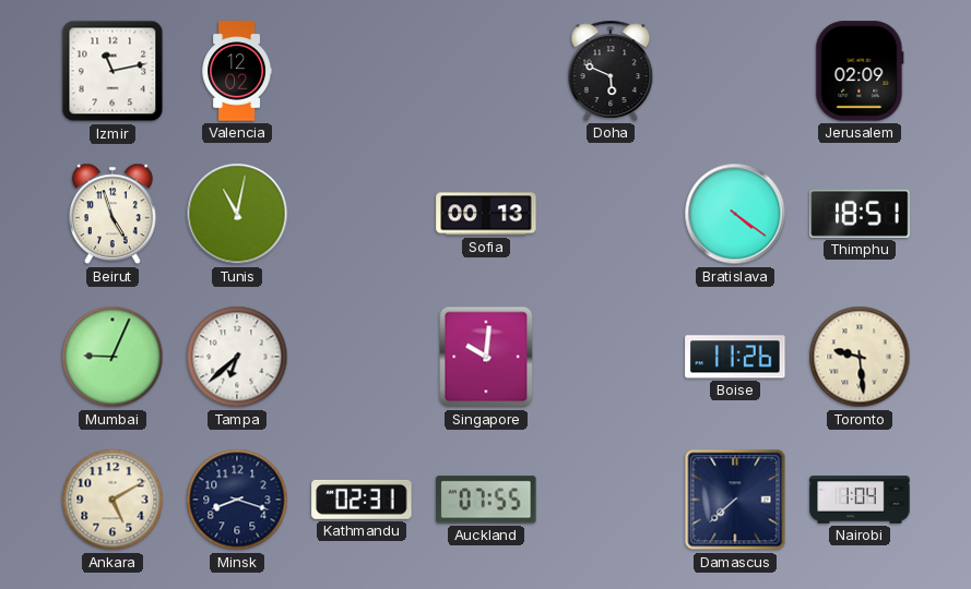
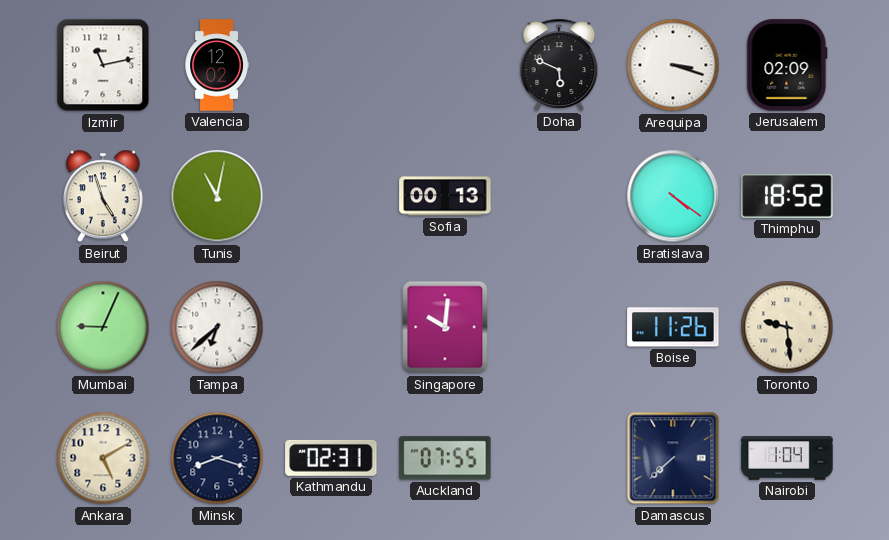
Arequipa: none -> 3:18
Thimphu: 18:51 -> 18:52
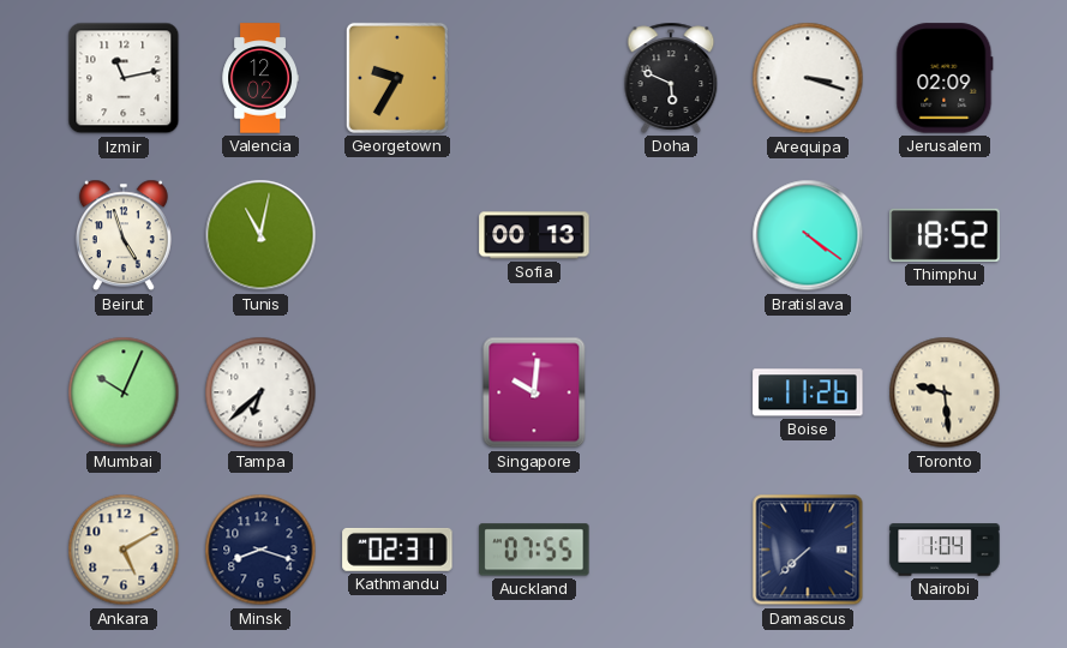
Georgetown: none -> 9:35
Mumbai: 9:04 -> 10:04
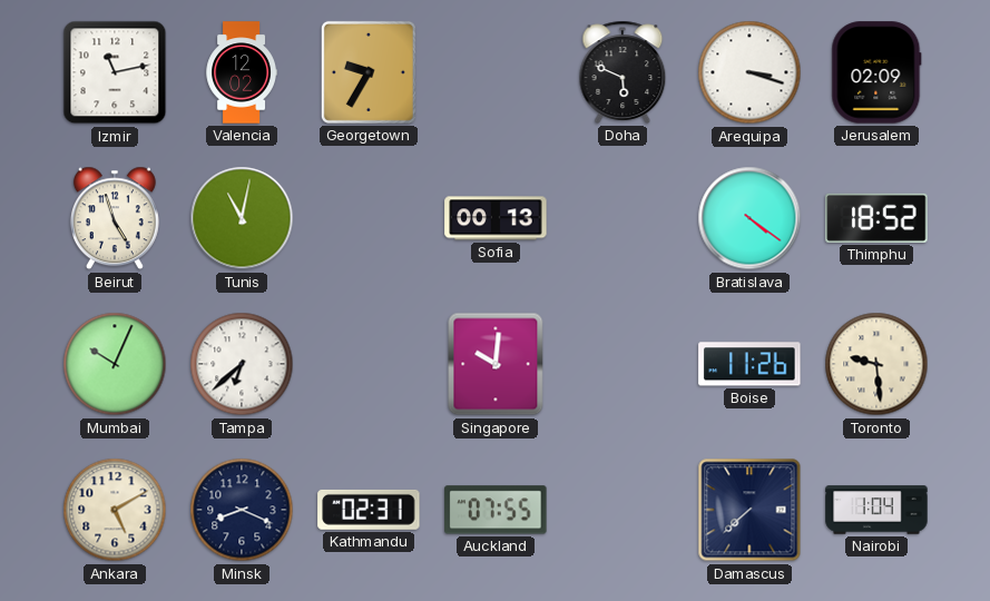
Minsk: 8:18 -> 8:19
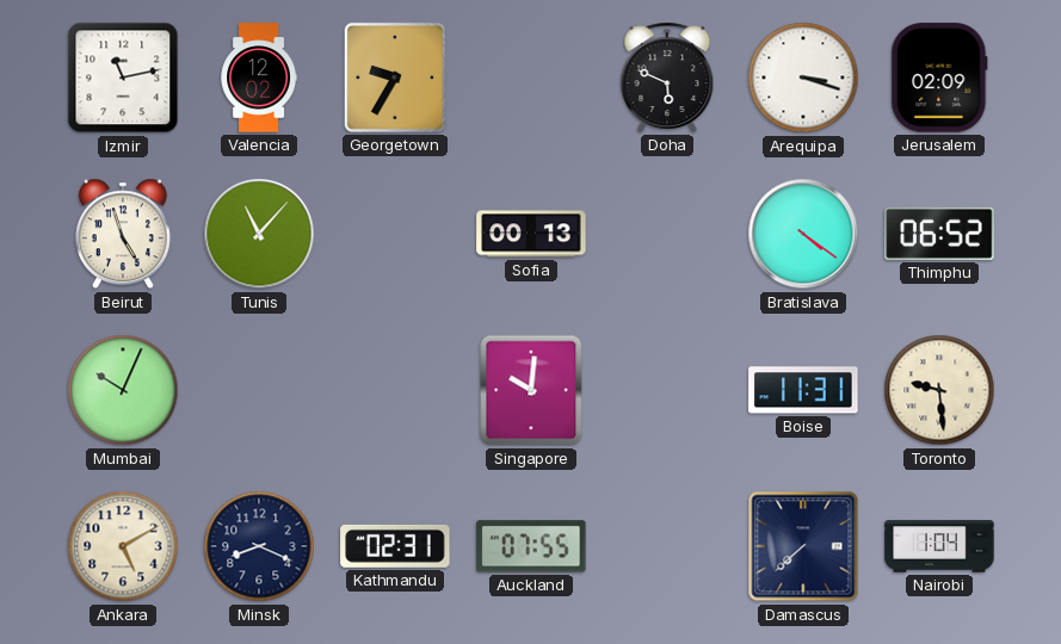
Tunis: 11:02 -> 11:07
Thimphu: 18:52 -> 06:52
Tampa: 6:38 -> none
Boise: 11:26 -> 11:31
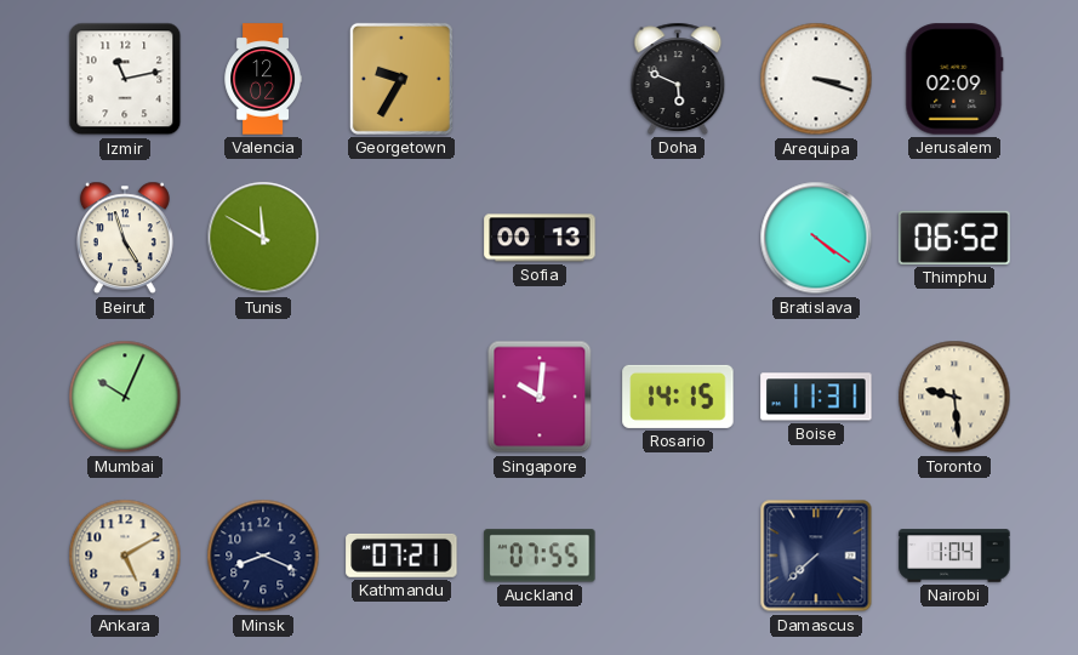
Tunis: 11:07 -> 11:50
Rosario: none -> 14:15
Kathmandu: 02:31 -> 07:21
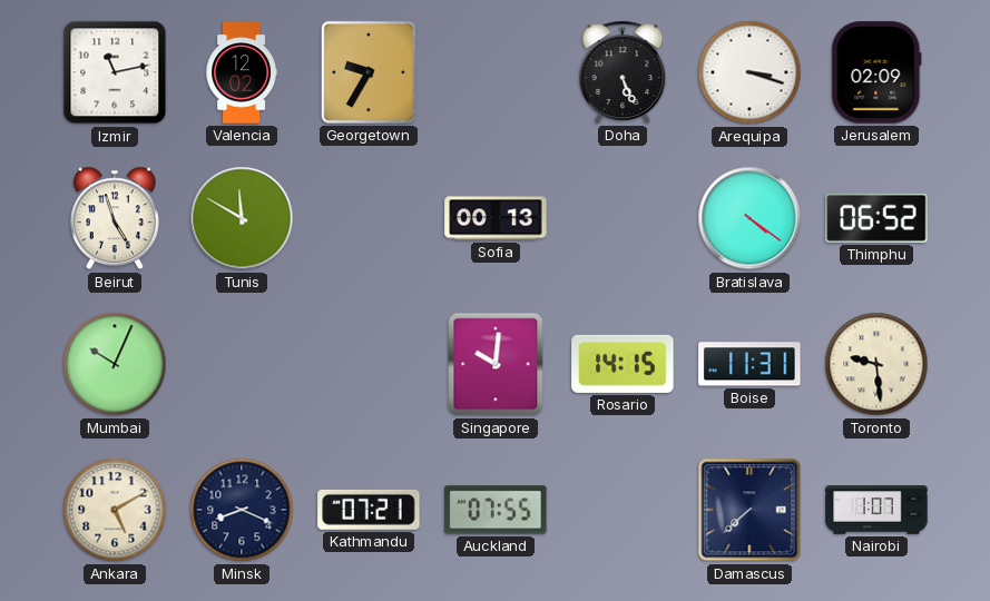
Doha: 5:49 -> 5:26
Nairobi: 1:04 -> 1:07
